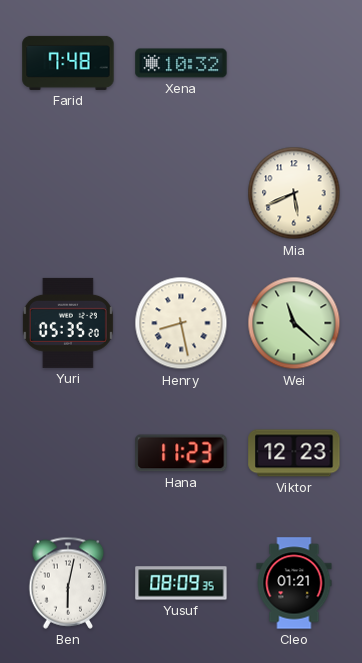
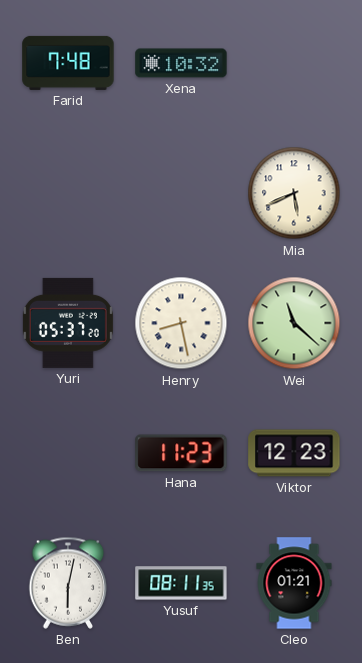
Yuri: 05:35 -> 05:37
Yusuf: 08:09 -> 08:11
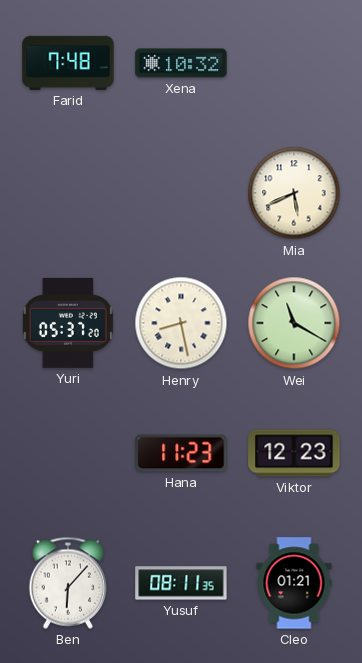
Wei: 11:22 -> 11:20
Ben: 6:02 -> 6:07
